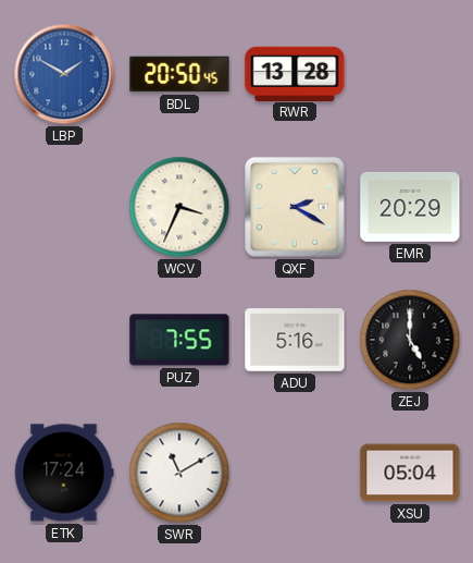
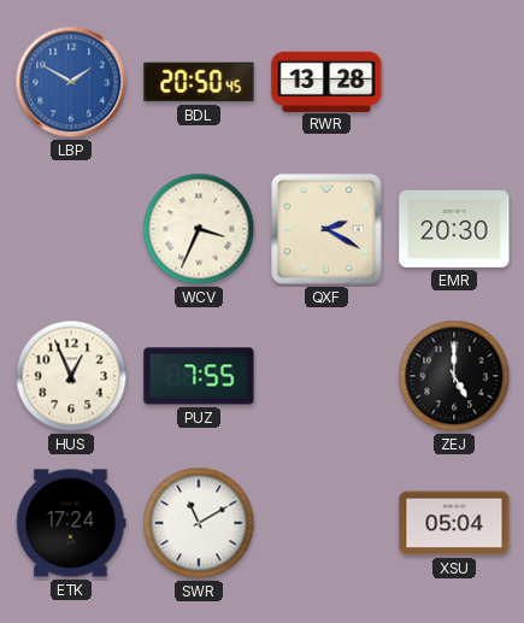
EMR: 20:29 -> 20:30
HUS: none -> 12:56
ADU: 5:16 -> none
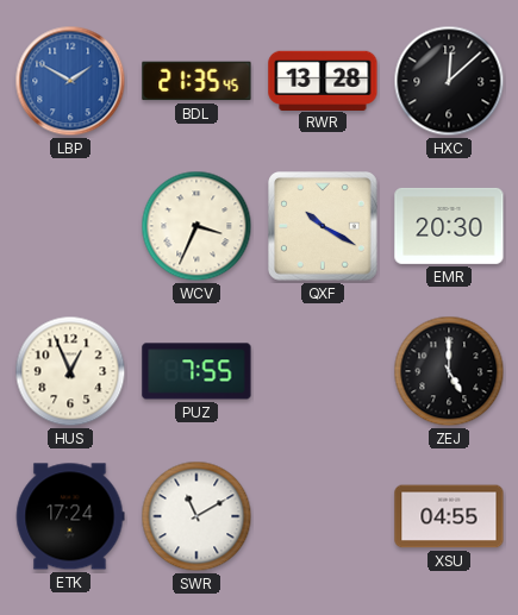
BDL: 20:50 -> 21:35
HXC: none -> 12:08
QXF: 2:20 -> 10:20
XSU: 05:04 -> 04:55
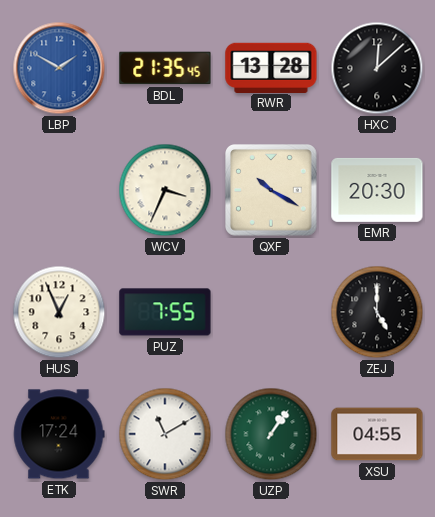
UZP: none -> 1:06
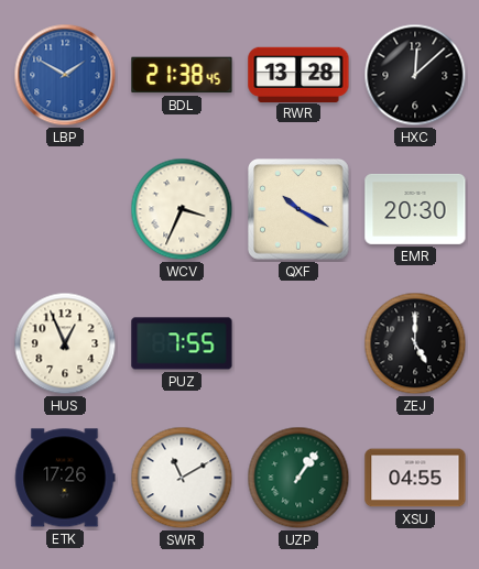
BDL: 21:35 -> 21:38
ETK: 17:24 -> 17:26
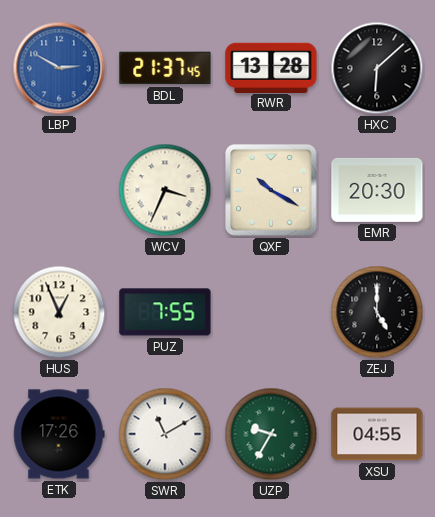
LBP: 1:50 -> 2:50
BDL: 21:38 -> 21:37
HXC: 12:08 -> 6:08
UZP: 1:06 -> 9:35
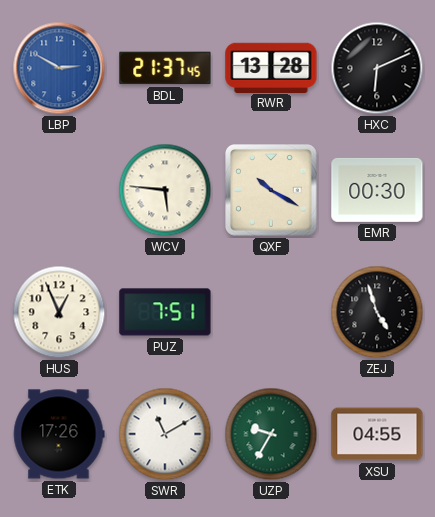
HXC: 6:08 -> 6:11
WCV: 3:34 -> 5:46
EMR: 20:30 -> 00:30
PUZ: 7:55 -> 7:51
ZEJ: 5:00 -> 4:57
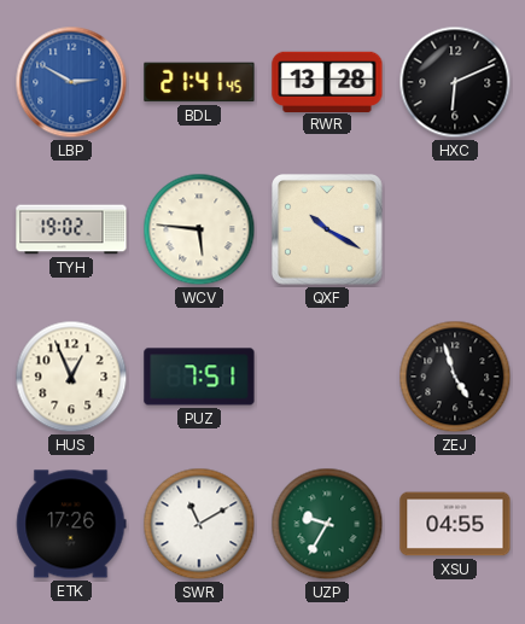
BDL: 21:37 -> 21:41
TYH: none -> 19:02
EMR: 00:30 -> none
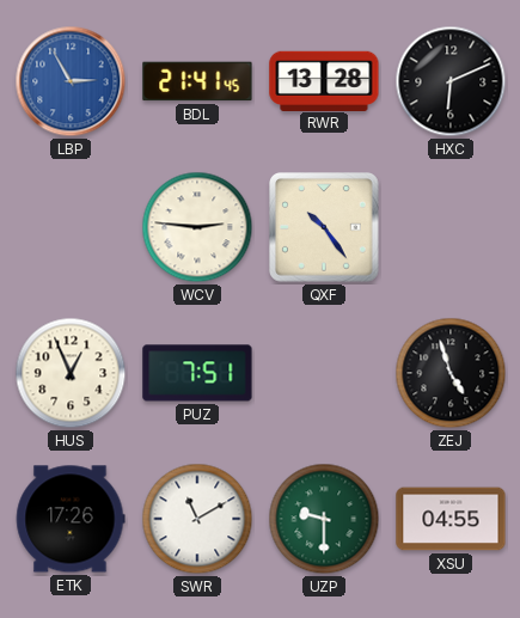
LBP: 2:50 -> 2:55
TYH: 19:02 -> none
WCV: 5:46 -> 2:46
QXF: 10:20 -> 10:24
UZP: 9:35 -> 9:30
